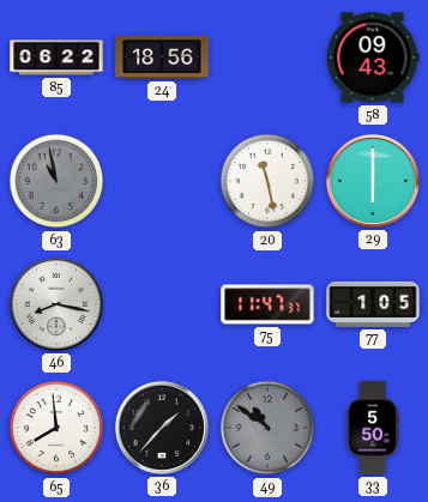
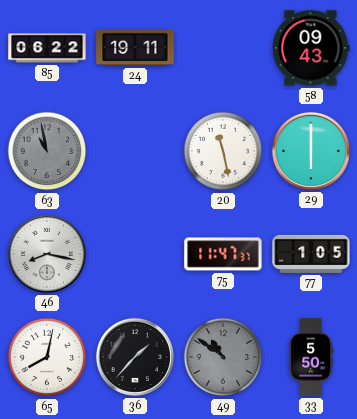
24: 18:56 -> 19:11
65: 7:59 -> 8:02
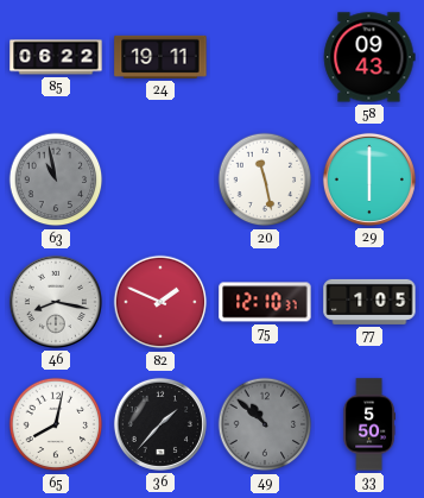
82: none -> 1:49
75: 11:47 -> 12:10
49: 10:51 -> 10:52
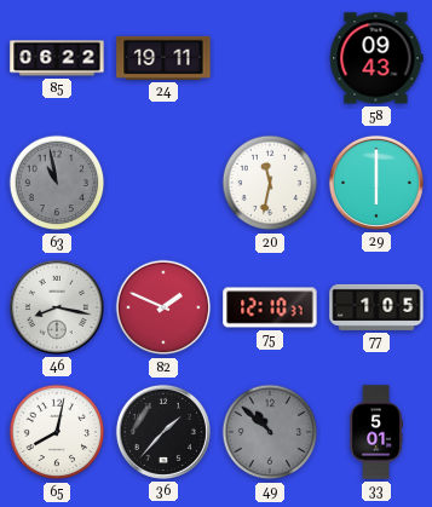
20: 11:28 -> 11:32
33: 5:50 -> 5:01
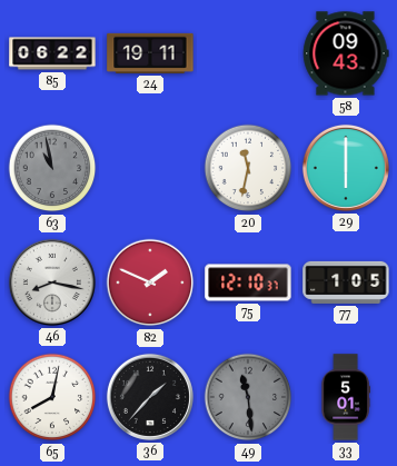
49: 10:52 -> 11:29
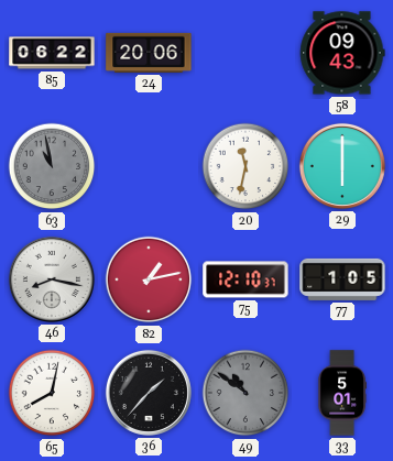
24: 19:11 -> 20:06
82: 1:49 -> 1:13
49: 11:29 -> 10:51
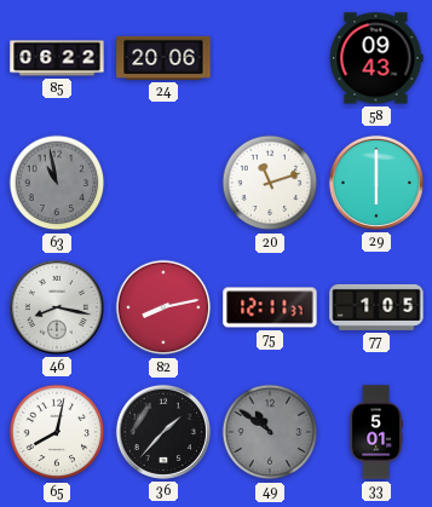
20: 11:32 -> 11:12
82: 1:13 -> 8:13
75: 12:10 -> 12:11
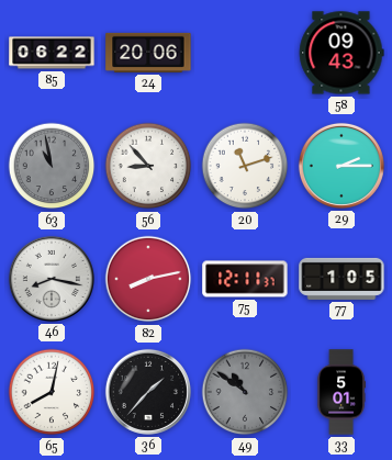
56: none -> 8:53
29: 6:00 -> 2:15
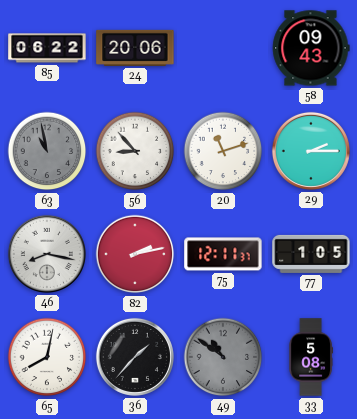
82: 8:13 -> 2:13
33: 5:01 -> 5:08
